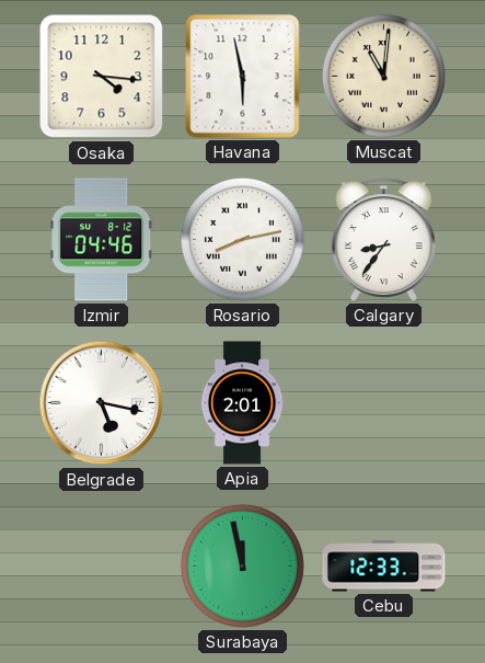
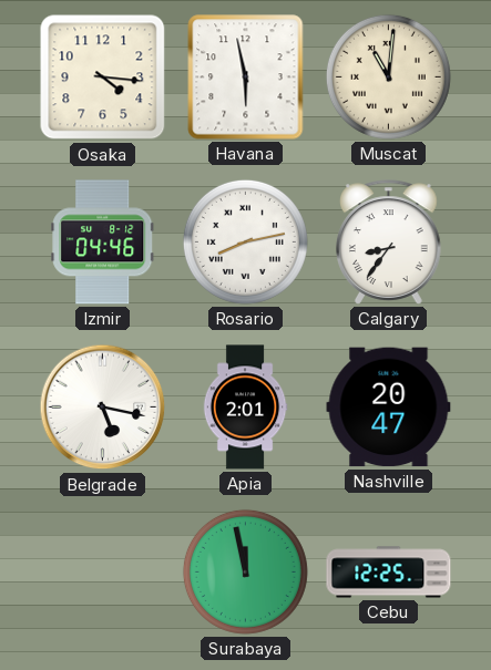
Nashville: none -> 20:47
Cebu: 12:33 -> 12:25
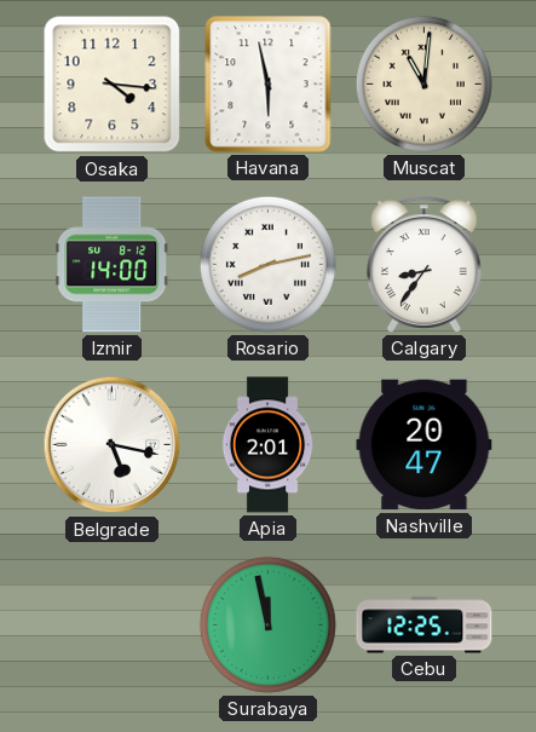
Izmir: 04:46 -> 14:00
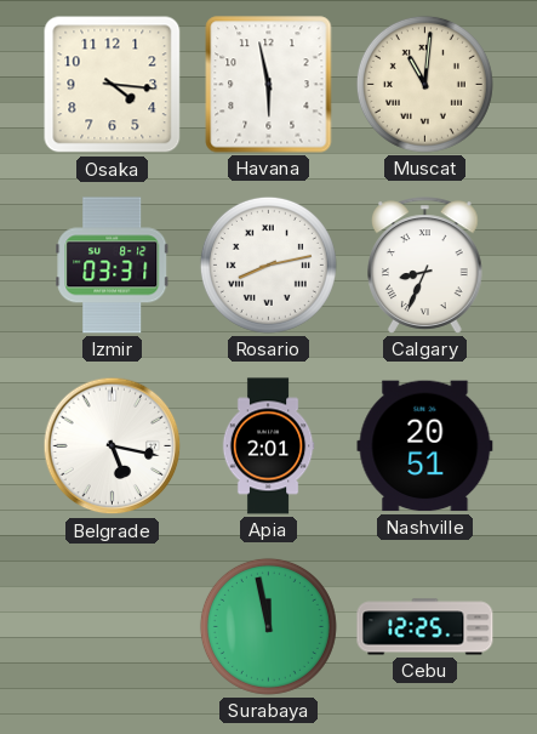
Izmir: 14:00 -> 03:31
Calgary: 8:36 -> 8:34
Nashville: 20:47 -> 20:51
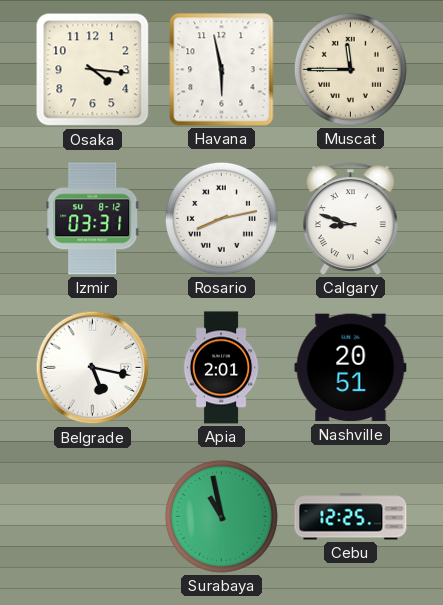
Muscat: 11:01 -> 11:45
Calgary: 8:34 -> 8:48
Surabaya: 11:58 -> 10:58
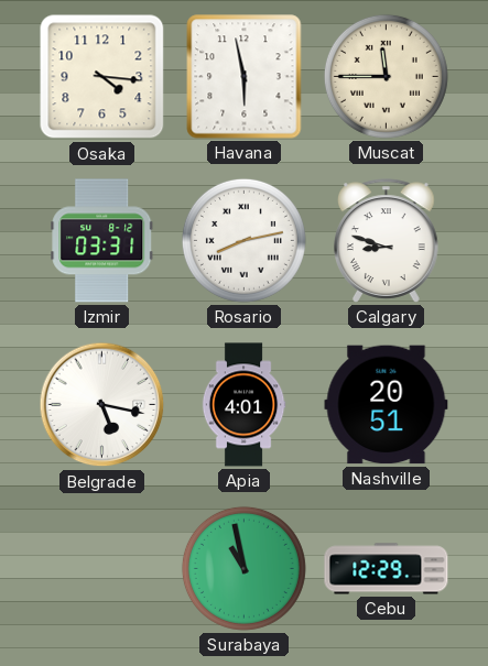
Apia: 2:01 -> 4:01
Cebu: 12:25 -> 12:29
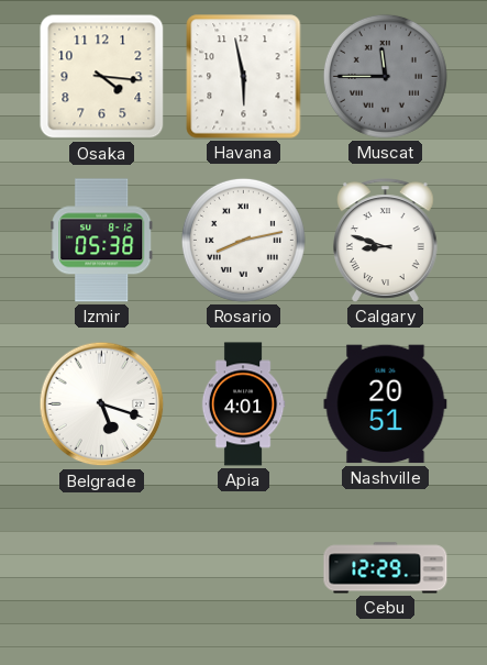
Muscat dial: cream -> grey
Izmir: 03:31 -> 05:38
Belgrade: 5:17 -> 5:18
Surabaya: 10:58 -> none
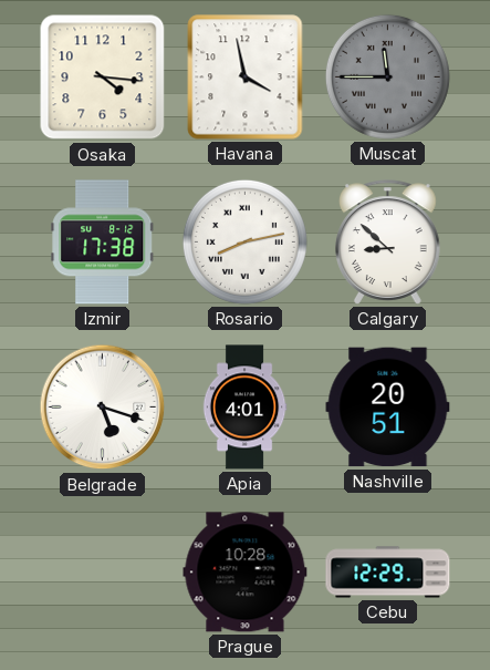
Havana: 5:58 -> 3:58
Izmir: 05:38 -> 17:38
Calgary: 8:48 -> 8:52
Prague: none -> 10:28
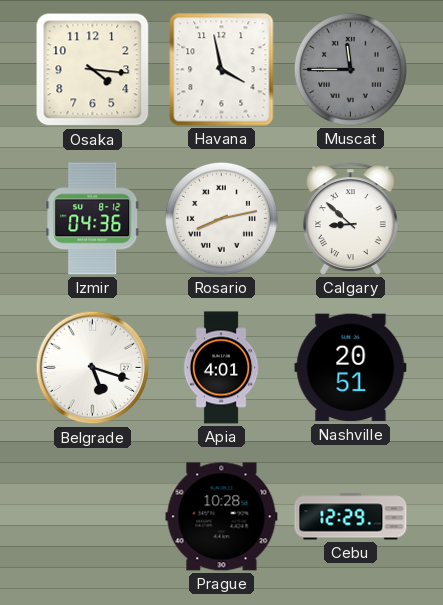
Izmir: 17:38 -> 04:36
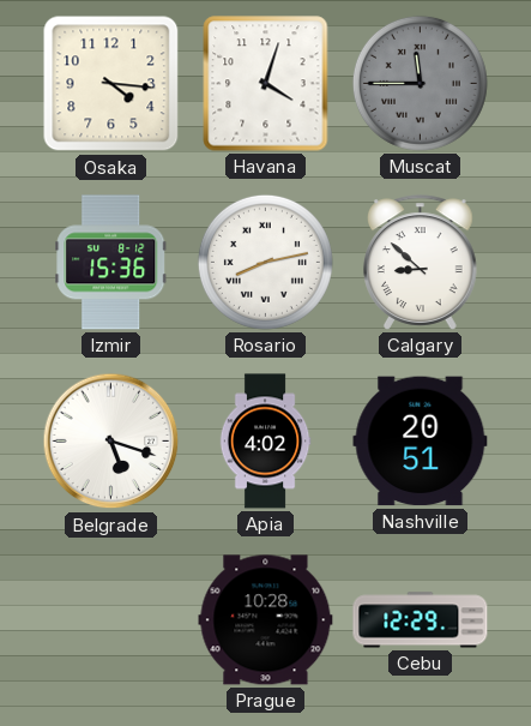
Havana: 3:58 -> 4:03
Izmir: 04:36 -> 15:36
Apia: 4:01 -> 4:02
